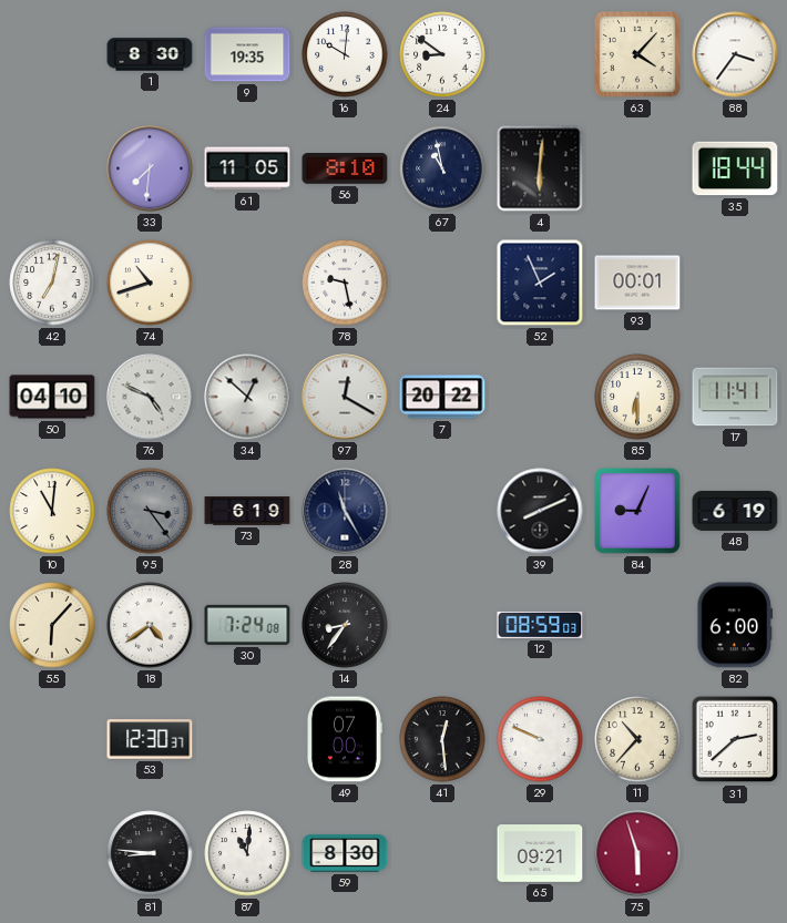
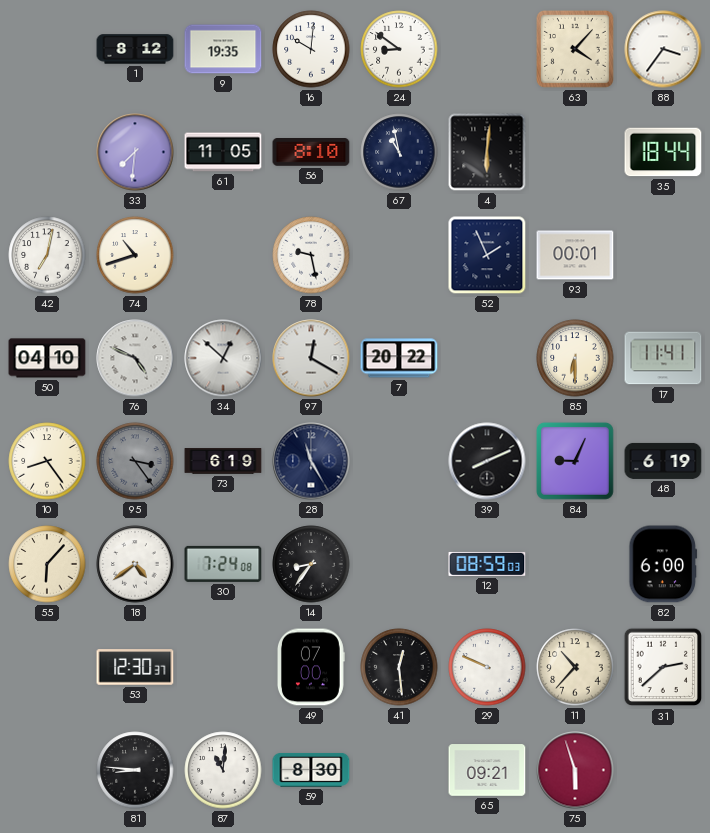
1: 8:30 -> 8:12
10: 11:01 -> 8:24
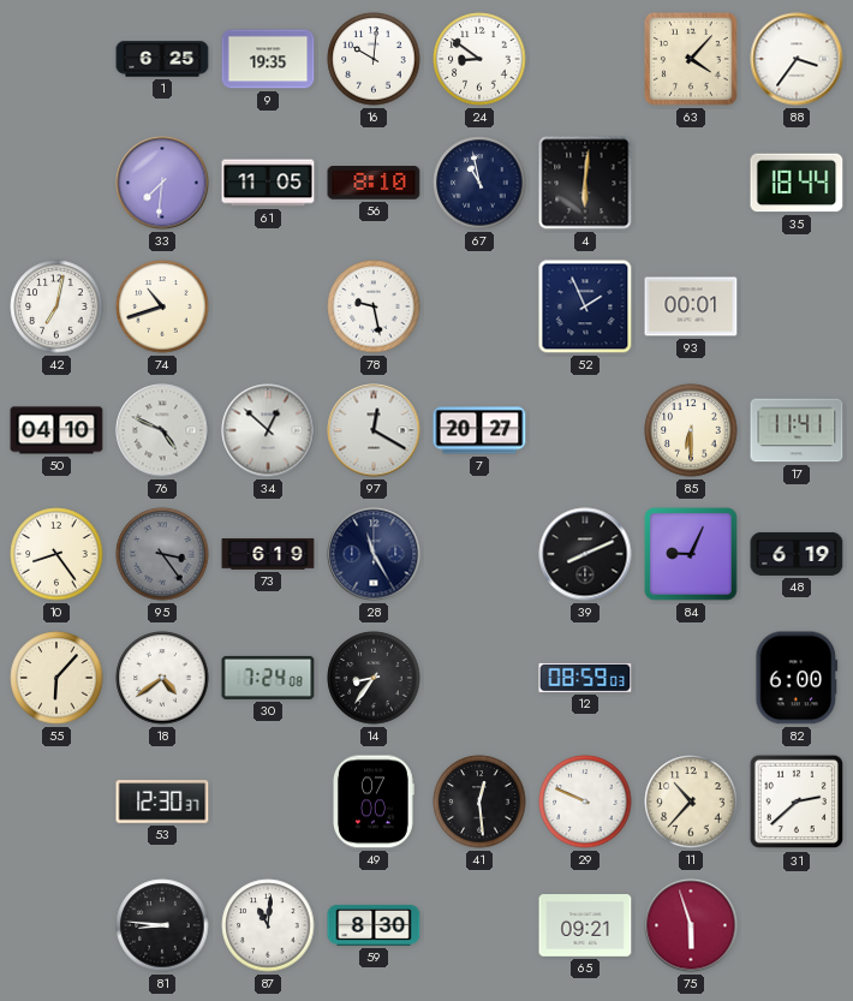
1: 8:12 -> 6:25
7: 20:22 -> 20:27
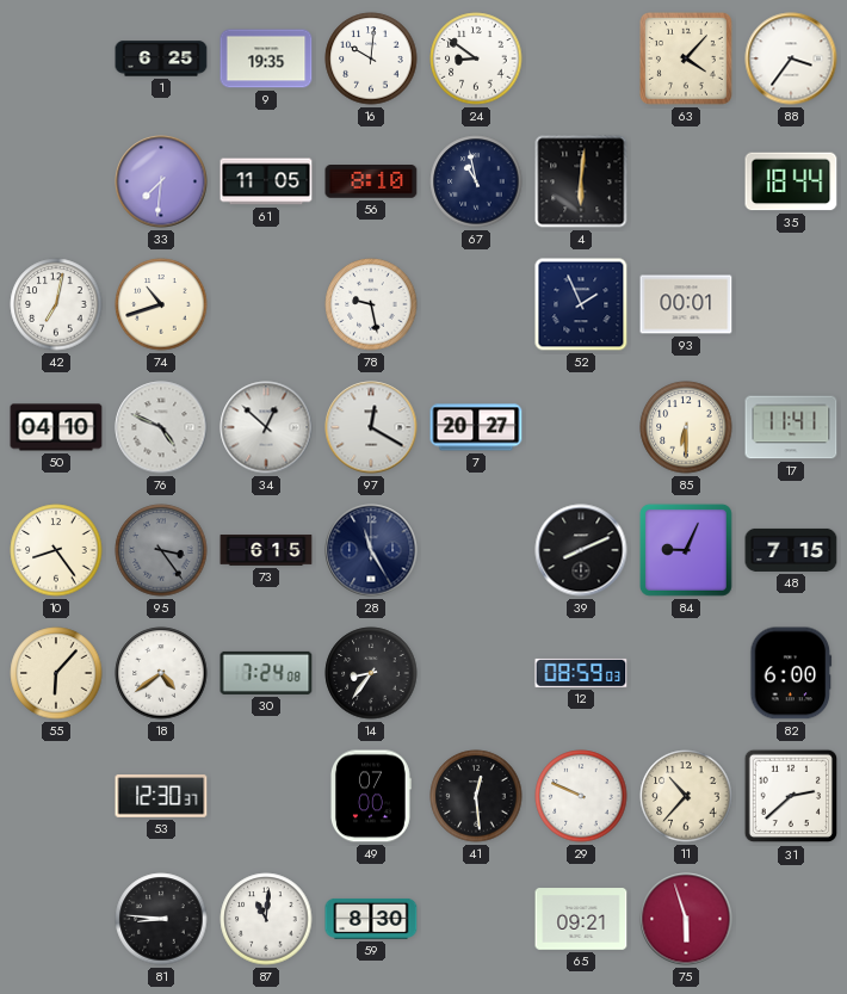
73: 6:19 -> 6:15
48: 6:19 -> 7:15
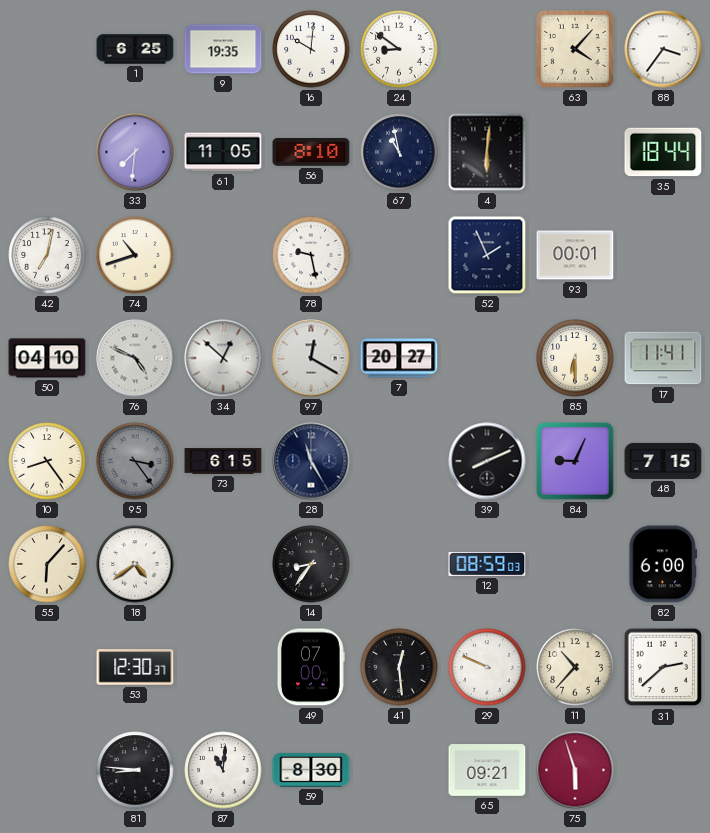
30: 7:24 -> none
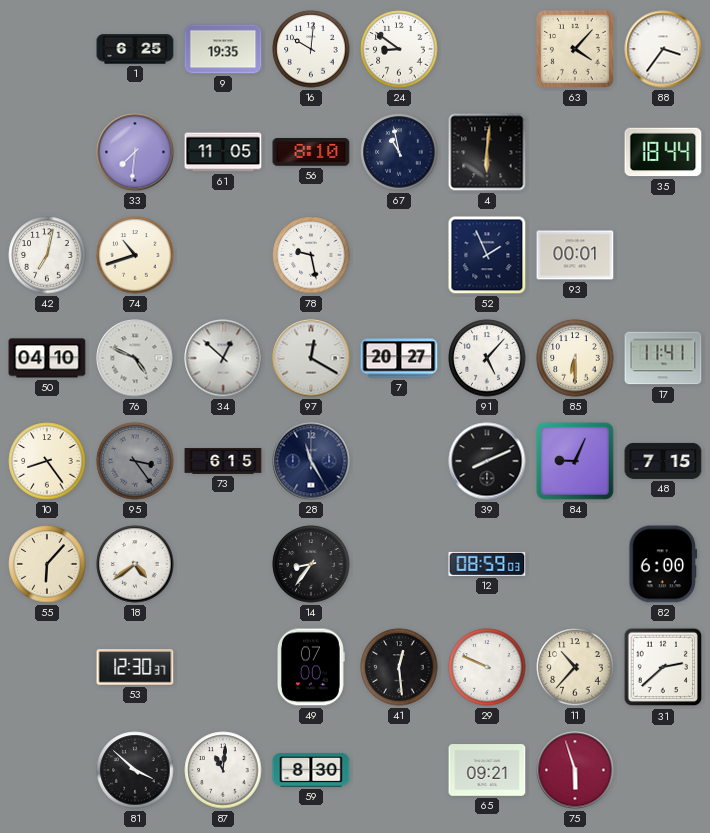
91: none -> 5:07
81: 8:46 -> 3:52
